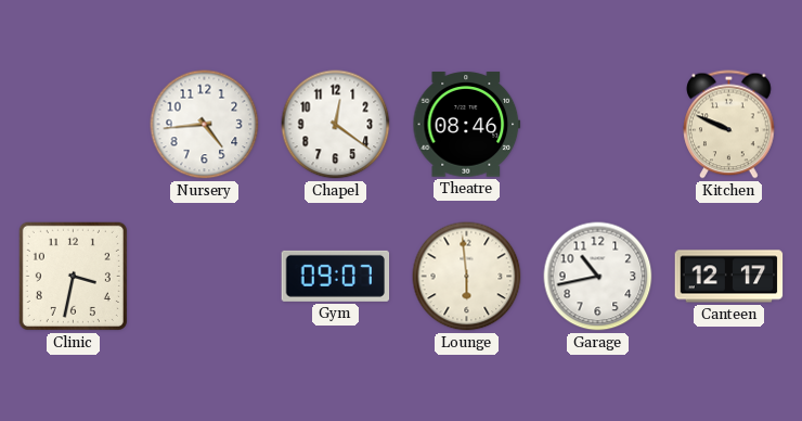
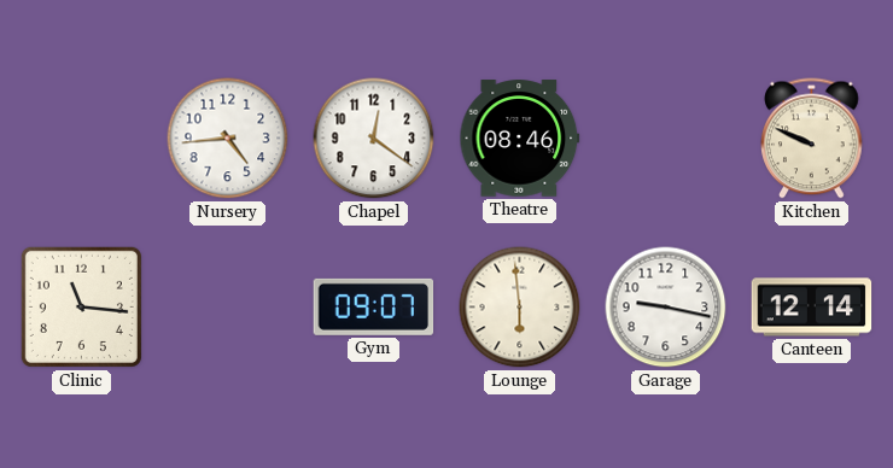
Clinic: 3:32 -> 11:16
Garage: 10:43 -> 9:17
Canteen: 12:17 -> 12:14
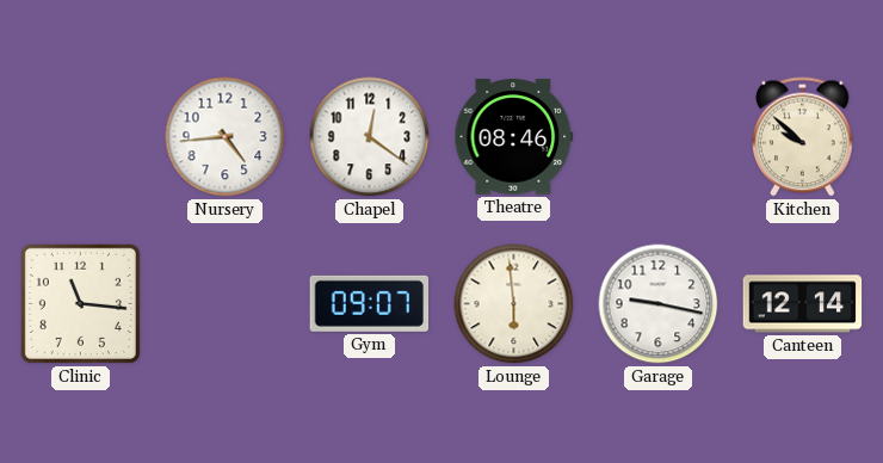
Kitchen: 9:49 -> 9:52
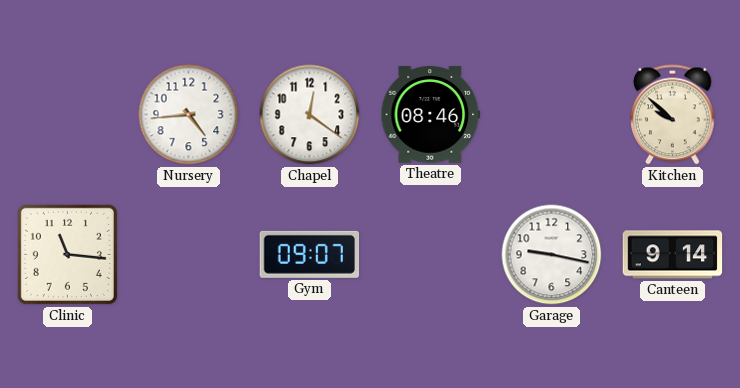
Lounge: 5:59 -> none
Canteen: 12:14 -> 9:14
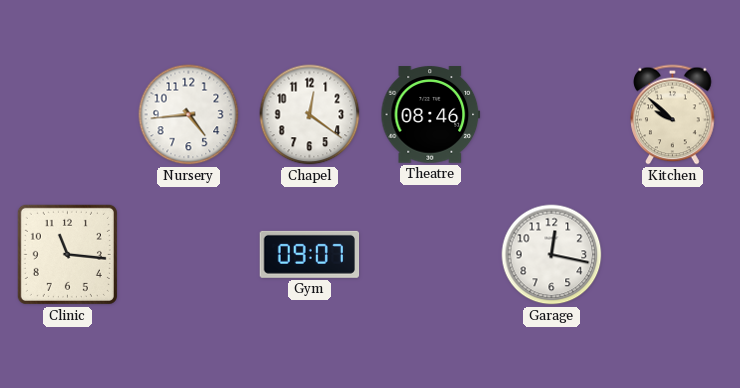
Garage: 9:17 -> 12:17
Canteen: 9:14 -> none
